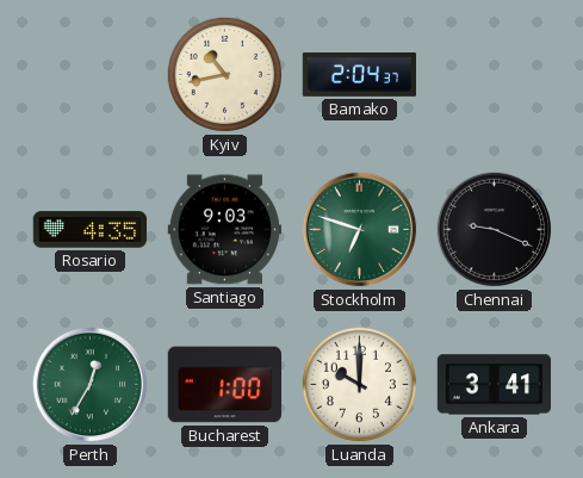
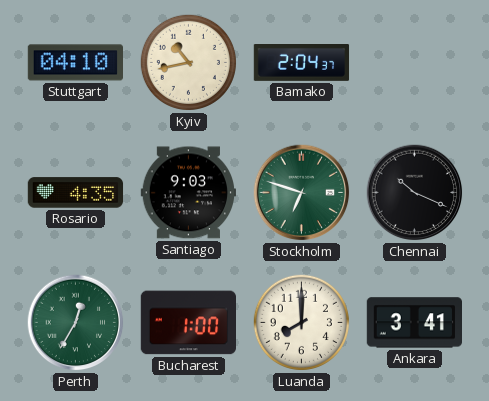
Stuttgart: none -> 04:10
Chennai: 9:19 -> 10:19
Luanda: 10:00 -> 8:00
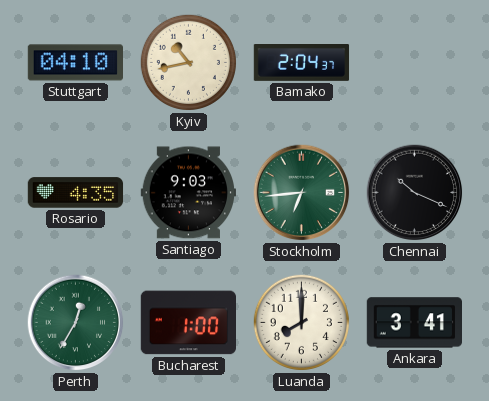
Stockholm: 6:48 -> 6:44
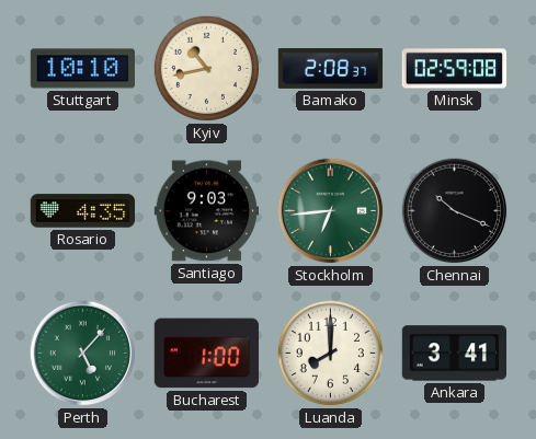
Stuttgart: 04:10 -> 10:10
Bamako: 2:04 -> 2:08
Minsk: none -> 02:59
Perth: 12:35 -> 5:07
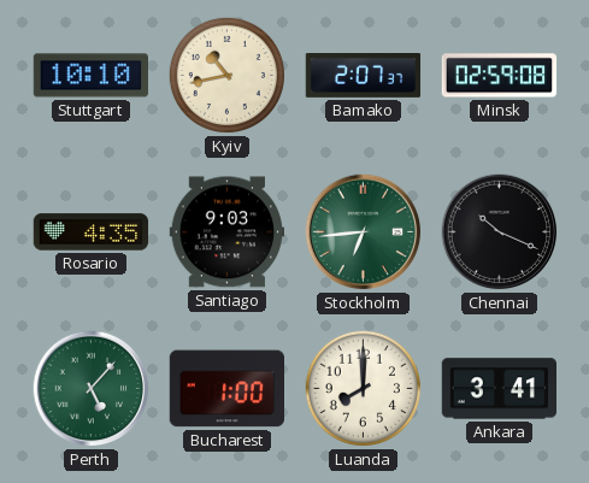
Bamako: 2:08 -> 2:07
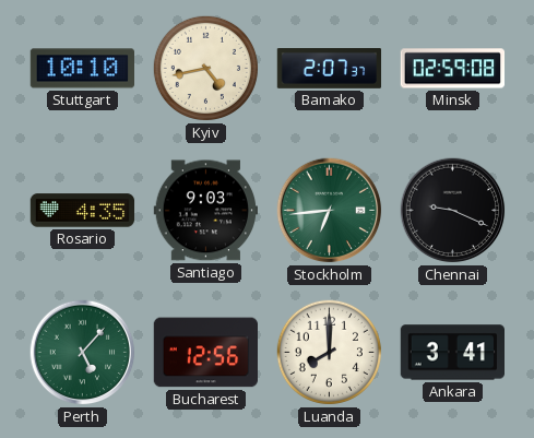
Kyiv: 10:43 -> 4:43
Chennai: 10:19 -> 9:19
Bucharest: 1:00 -> 12:56
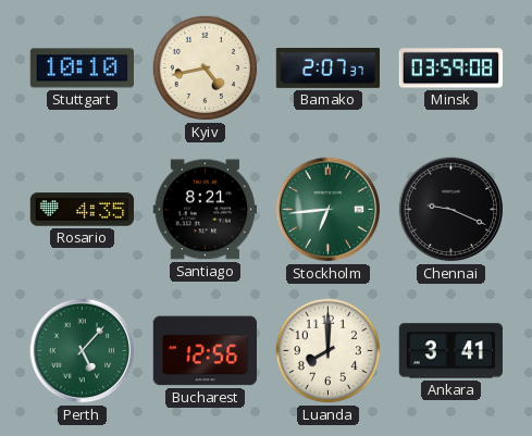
Minsk: 02:59 -> 03:59
Santiago: 9:03 -> 8:21
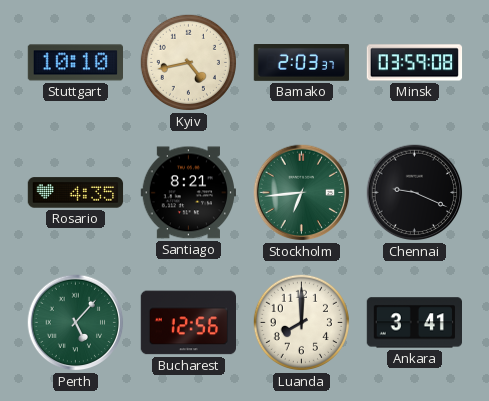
Bamako: 2:07 -> 2:03
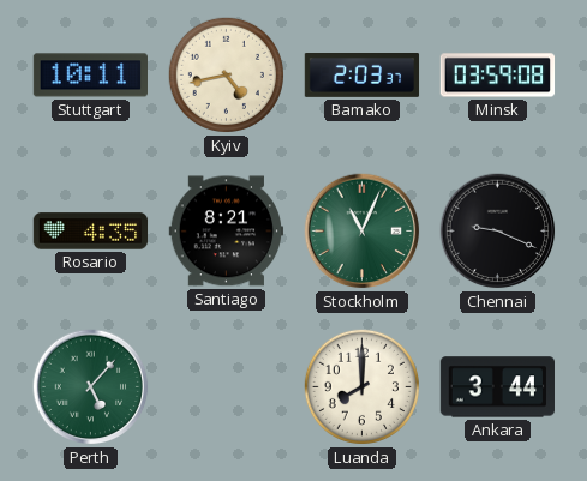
Stuttgart: 10:10 -> 10:11
Stockholm: 6:44 -> 11:04
Bucharest: 12:56 -> none
Ankara: 3:41 -> 3:44
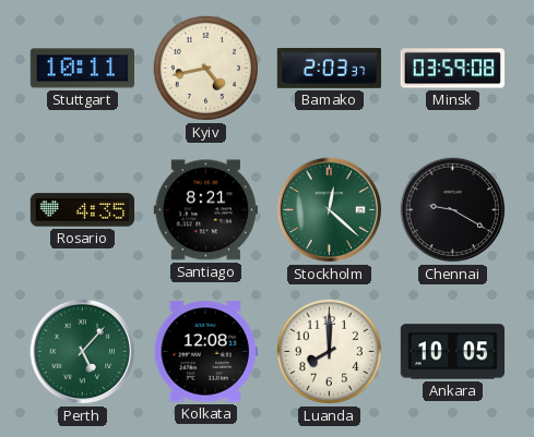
Stockholm: 11:04 -> 12:22
Chennai: 9:19 -> 9:20
Kolkata: none -> 12:08
Ankara: 3:44 -> 10:05
